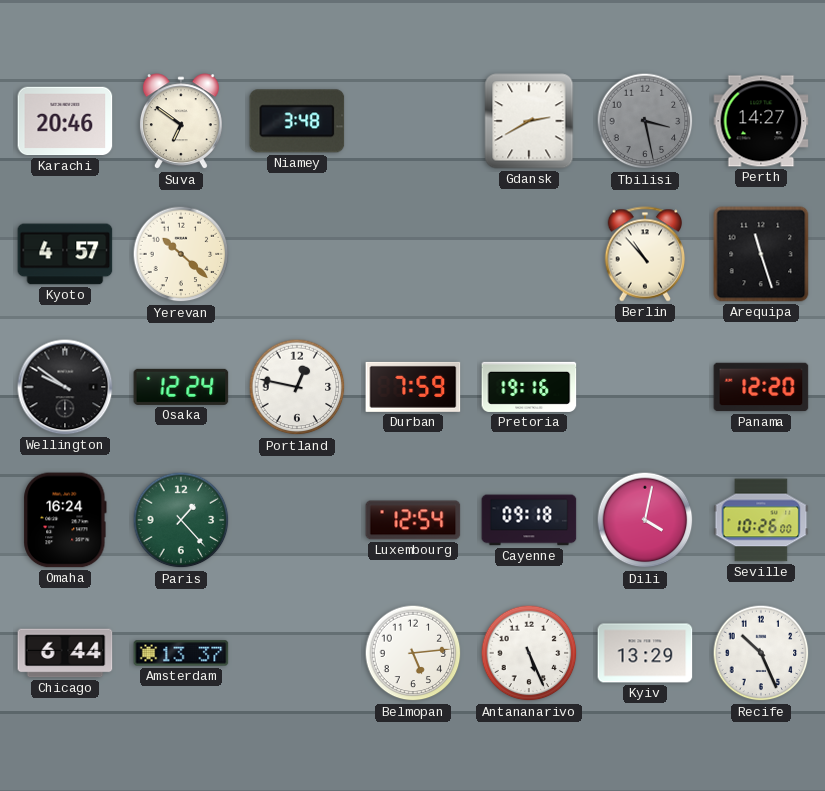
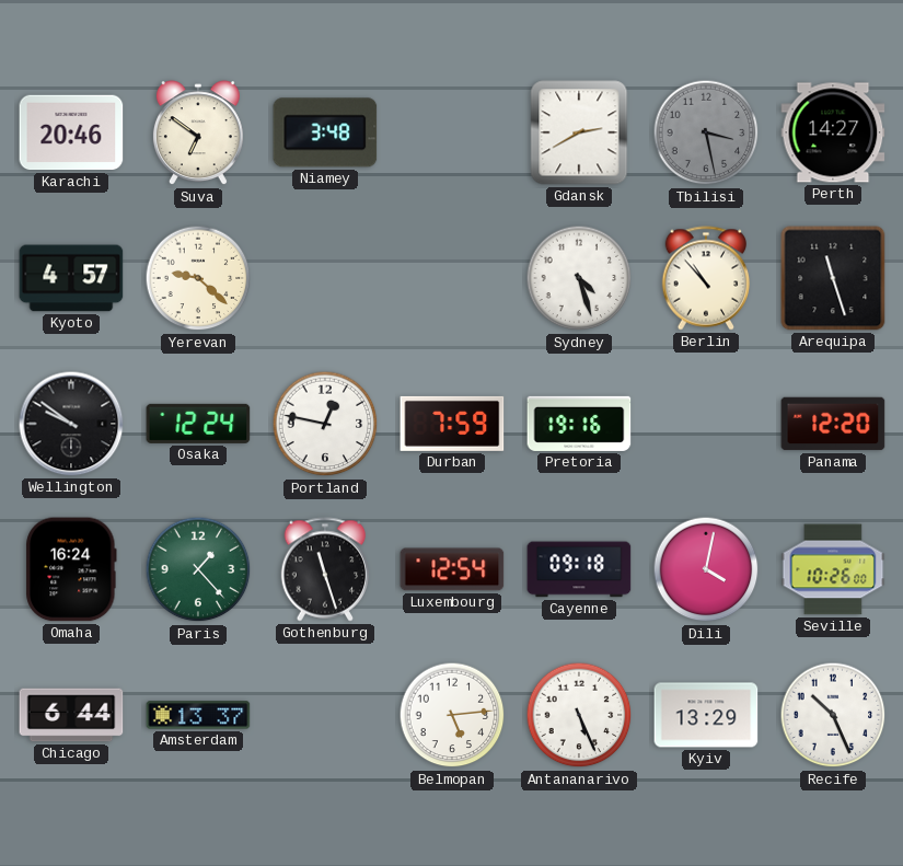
Yerevan: 10:22 -> 9:22
Sydney: none -> 4:27
Gothenburg: none -> 11:27
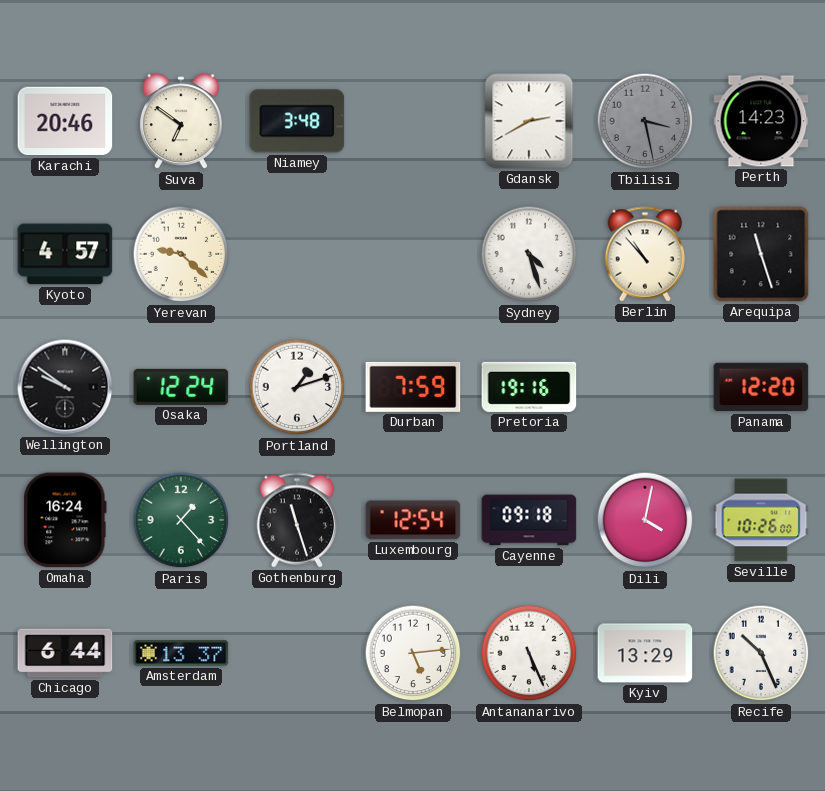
Perth: 14:27 -> 14:23
Portland: 12:47 -> 1:12
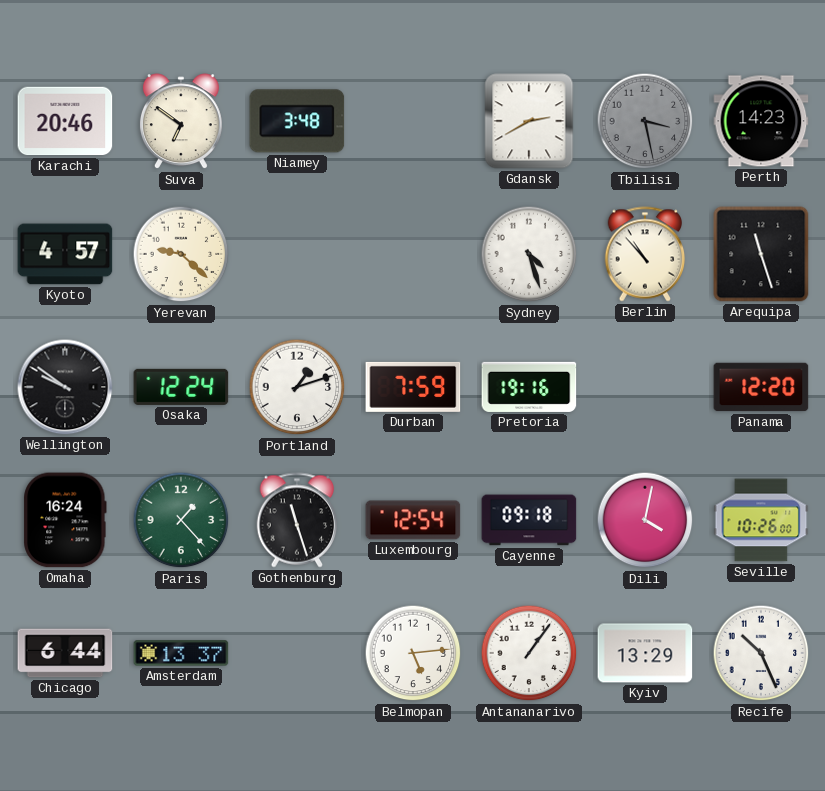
Antananarivo: 5:26 -> 1:06
